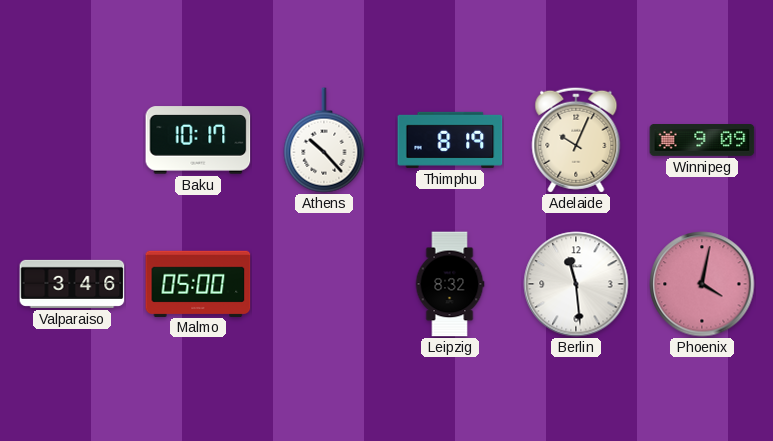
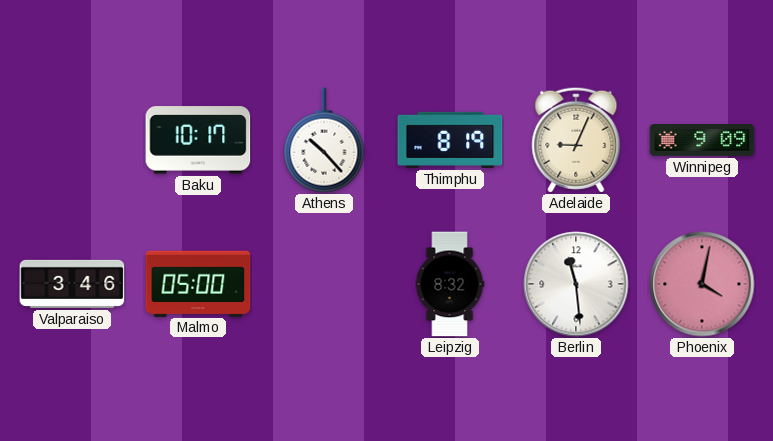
Adelaide: 10:04 -> 9:04
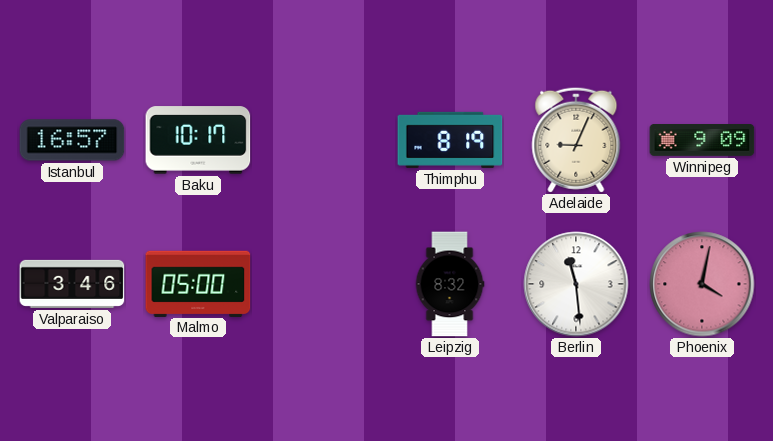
Istanbul: none -> 16:57
Athens: 10:23 -> none
